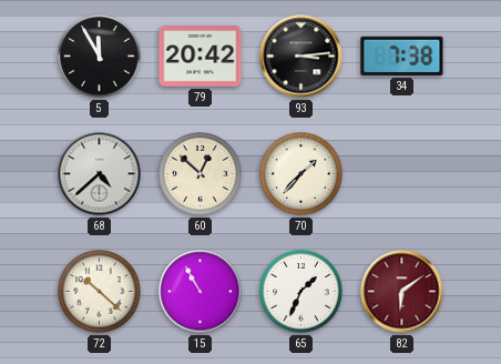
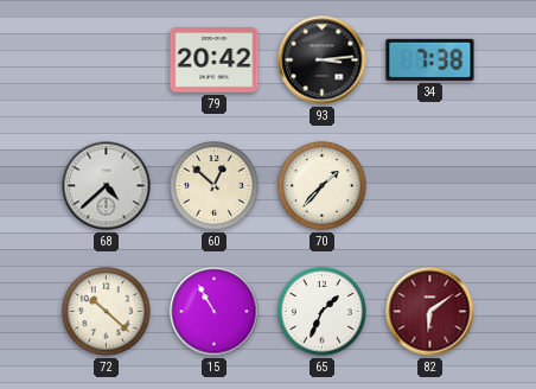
5: 11:55 -> none
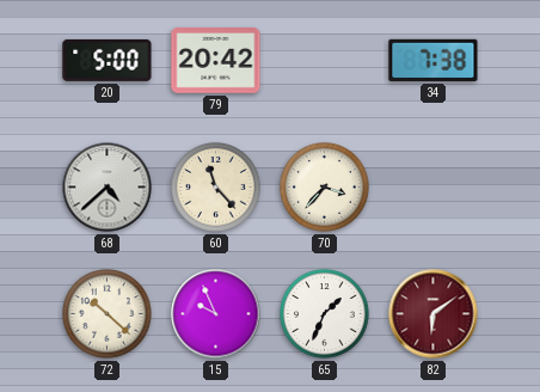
20: none -> 5:00
93: 3:14 -> none
60: 12:52 -> 11:23
70: 1:37 -> 3:37
15: 10:55 -> 9:56
